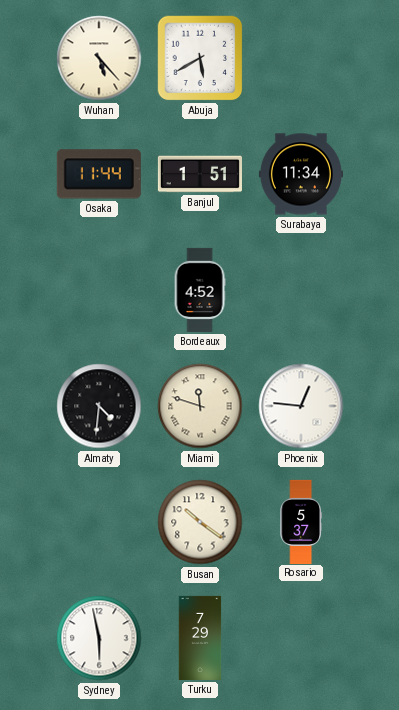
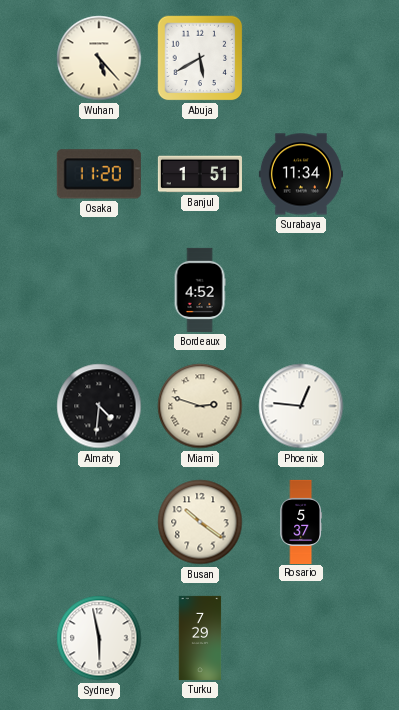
Osaka: 11:44 -> 11:20
Miami: 11:48 -> 2:48
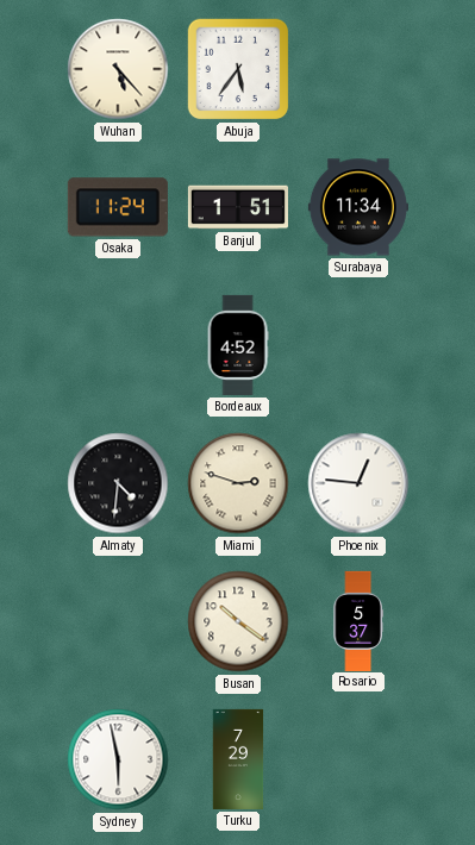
Abuja: 5:40 -> 5:36
Osaka: 11:20 -> 11:24
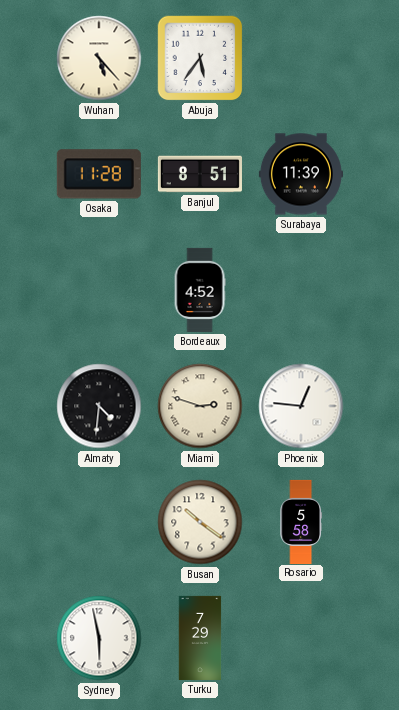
Osaka: 11:24 -> 11:28
Banjul: 1:51 -> 8:51
Surabaya: 11:34 -> 11:39
Rosario: 5:37 -> 5:58
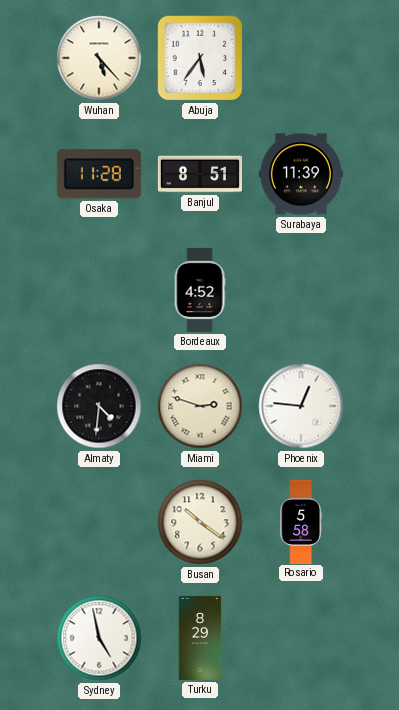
Sydney: 5:58 -> 4:58
Turku: 7:29 -> 8:29
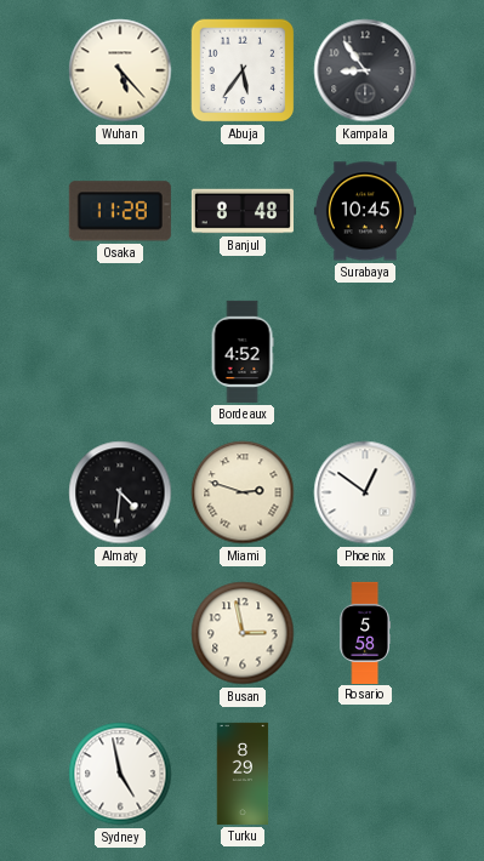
Kampala: none -> 8:54
Banjul: 8:51 -> 8:48
Surabaya: 11:39 -> 10:45
Phoenix: 12:46 -> 12:51
Busan: 10:21 -> 2:58
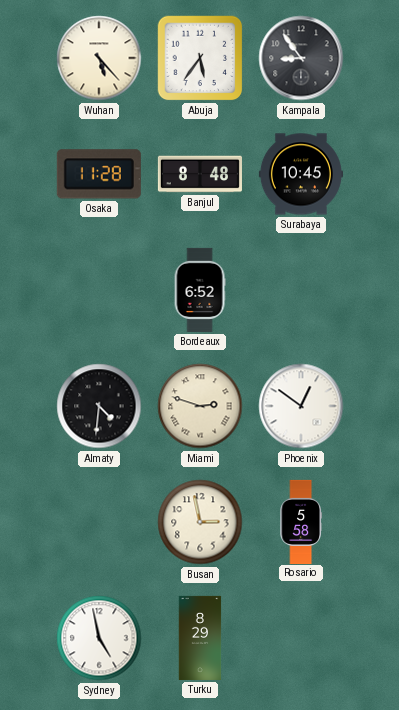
Bordeaux: 4:52 -> 6:52
